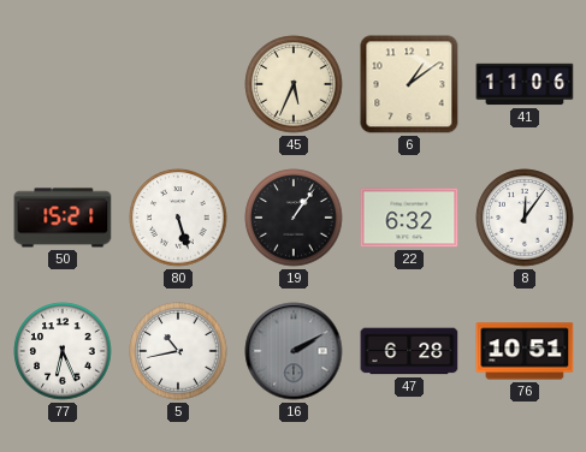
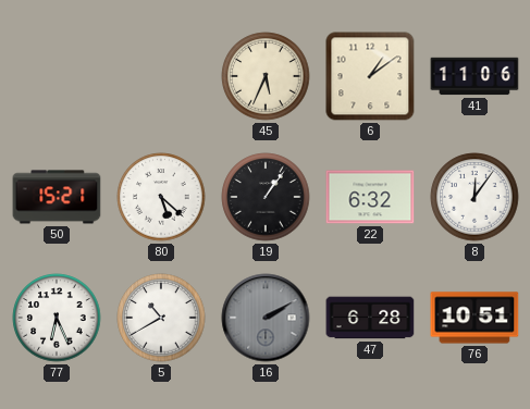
80: 5:27 -> 5:22
5: 10:43 -> 10:40
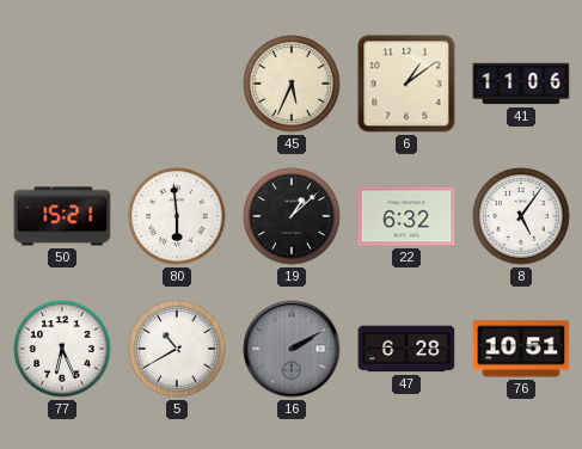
80: 5:22 -> 5:59
19: 1:06 -> 1:08
8: 12:06 -> 5:06
